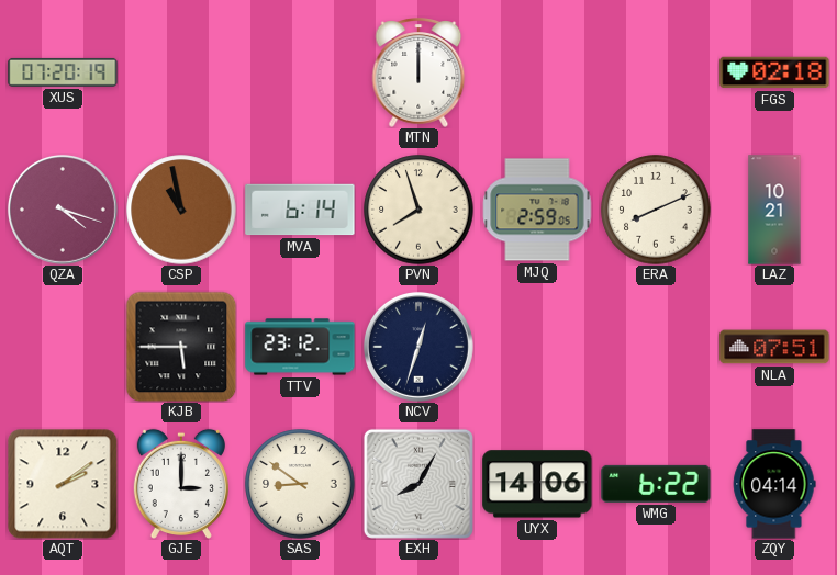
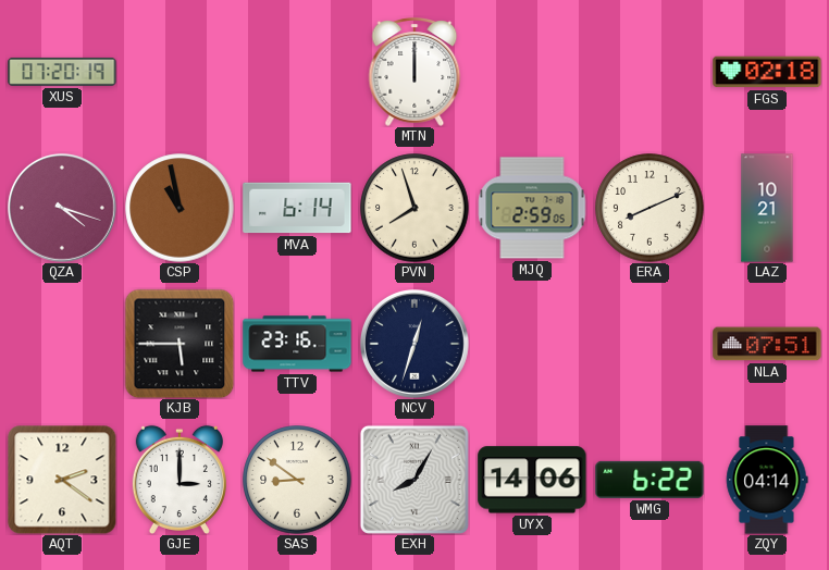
TTV: 23:12 -> 23:16
AQT: 2:09 -> 2:21
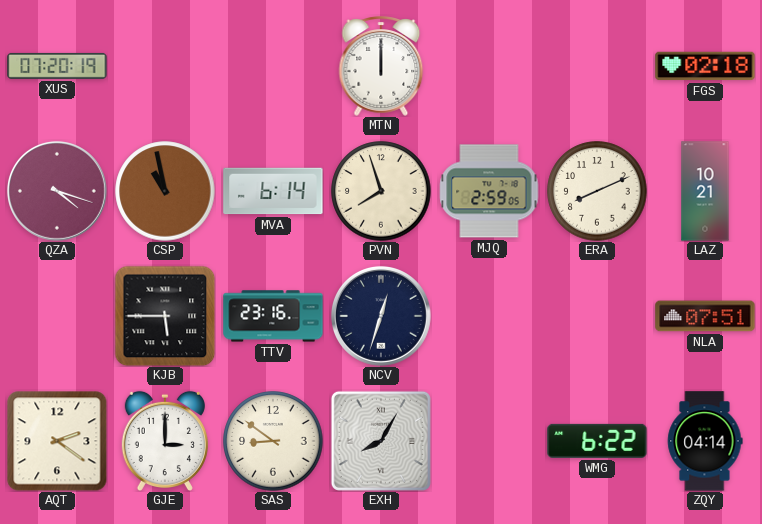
UYX: 14:06 -> none
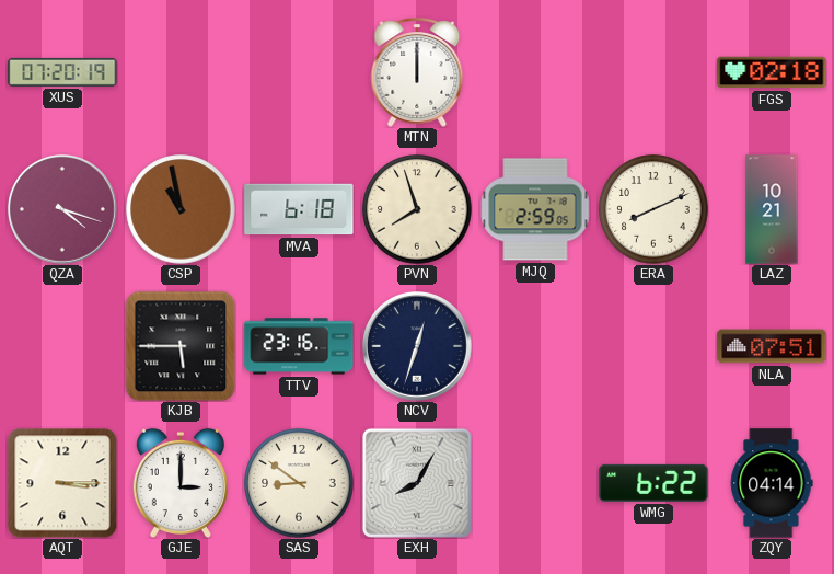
MVA: 6:14 -> 6:18
AQT: 2:21 -> 3:15
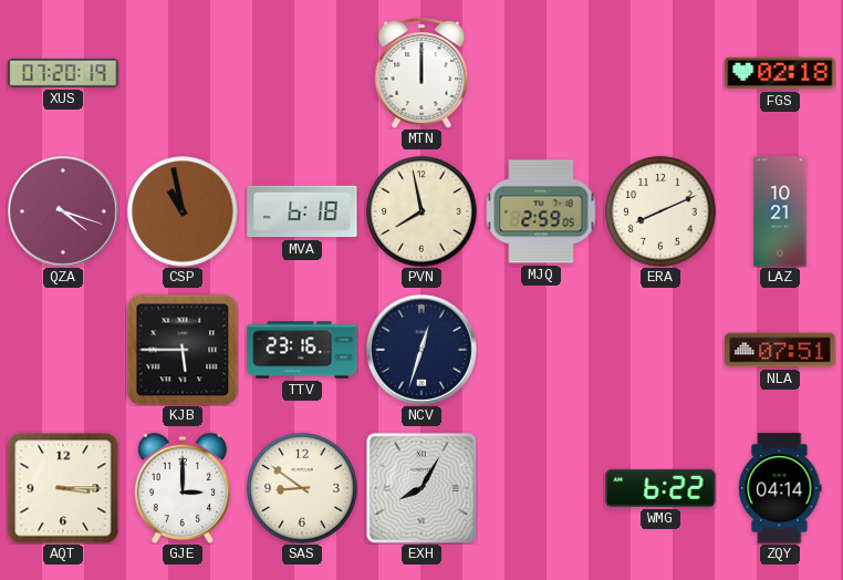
PVN: 7:57 -> 7:58
